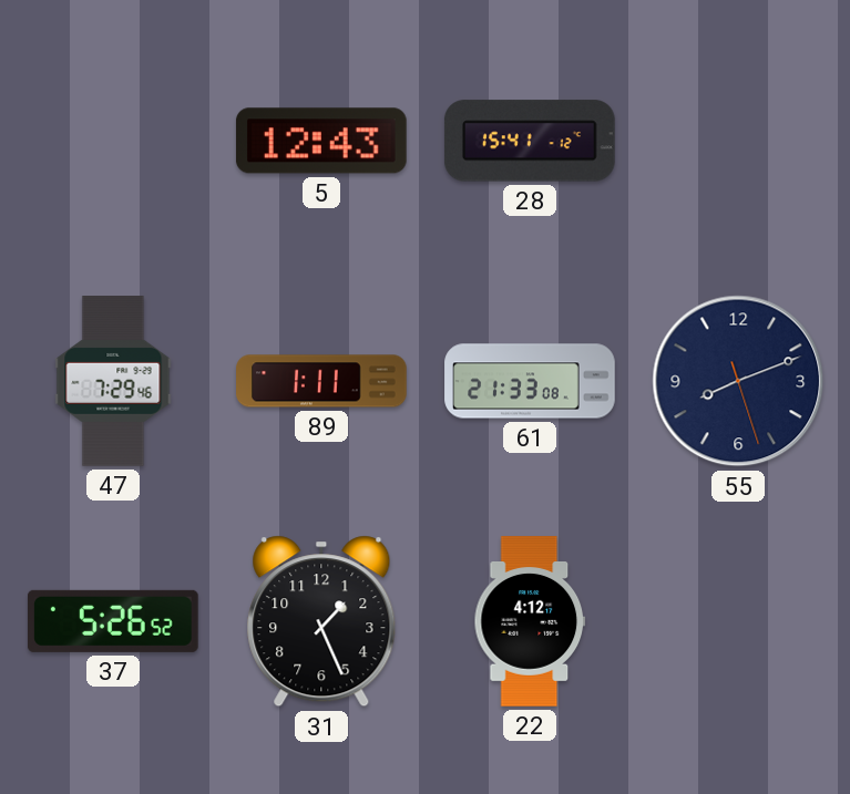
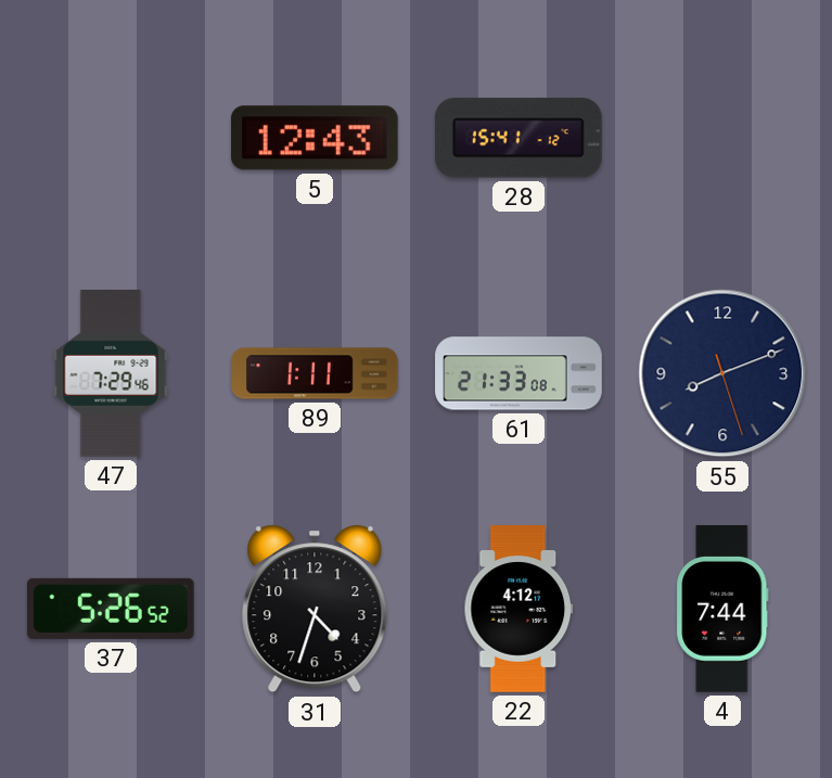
31: 1:26 -> 4:33
4: none -> 7:44
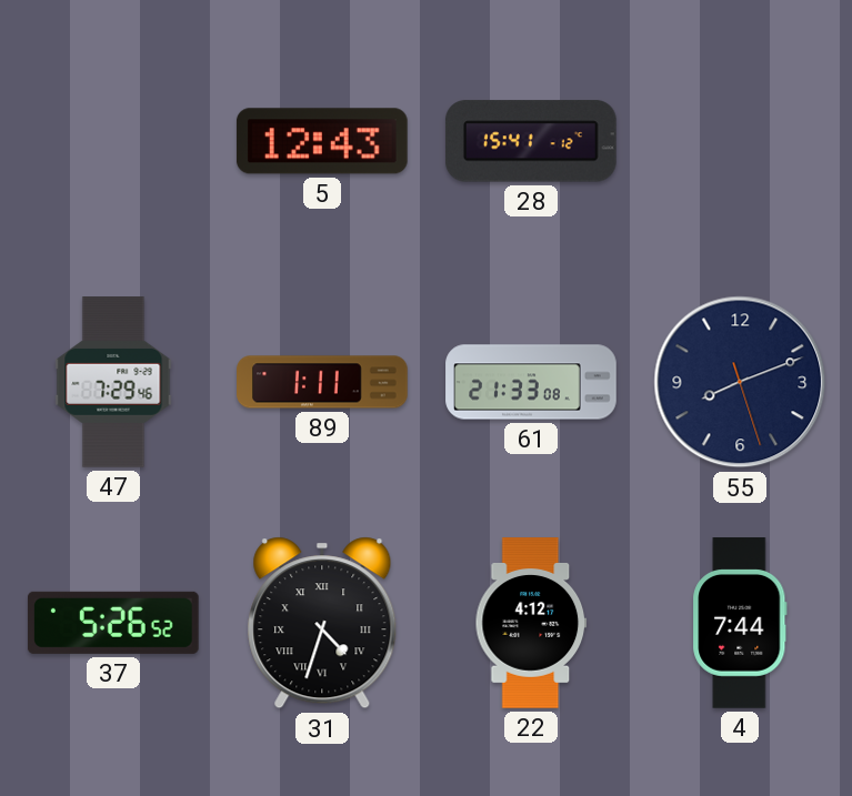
31 numerals: Arabic -> Roman
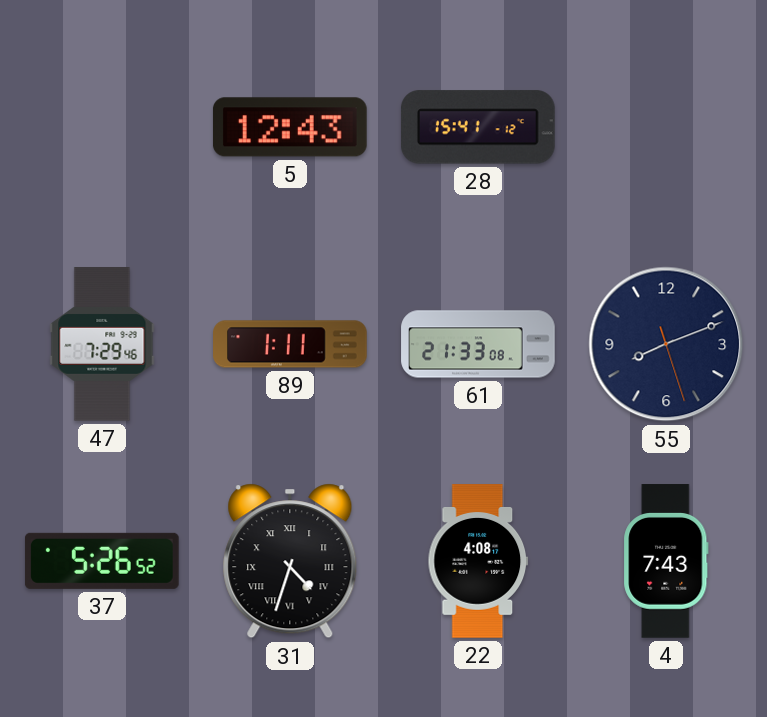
22: 4:12 -> 4:08
4: 7:44 -> 7:43
